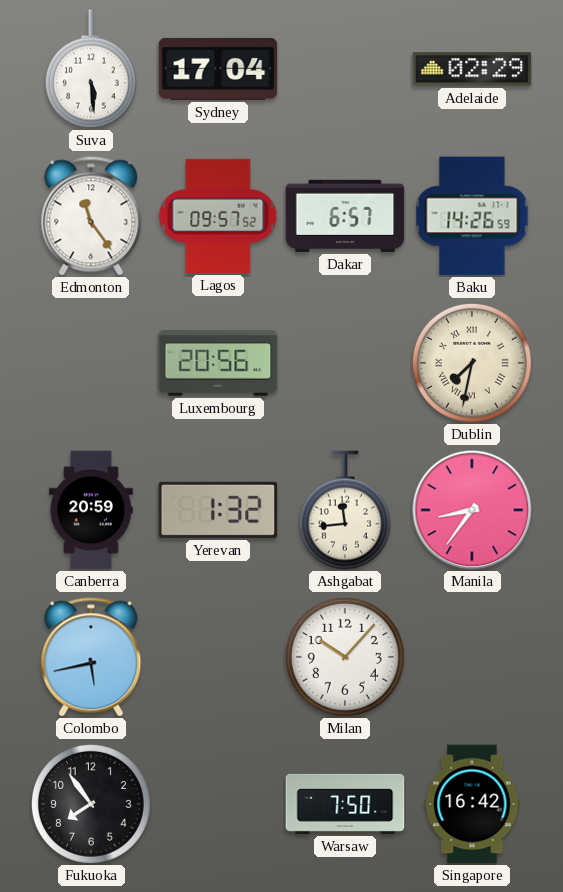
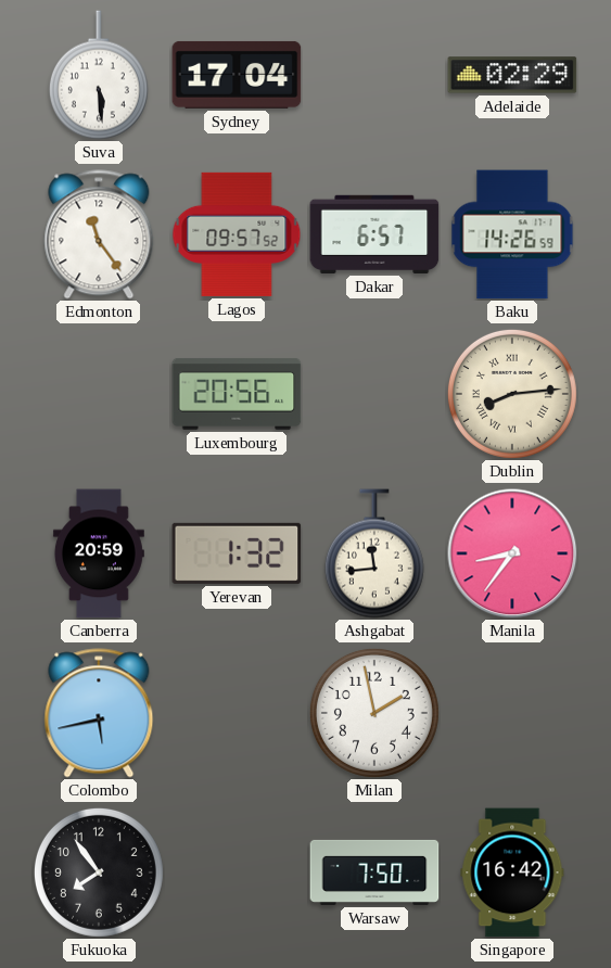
Dublin: 7:32 -> 8:14
Milan: 10:07 -> 1:58
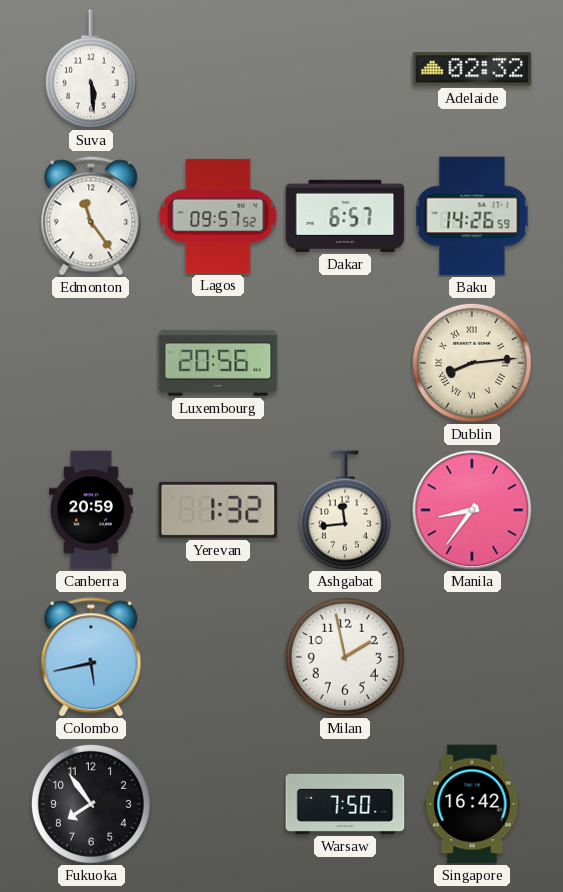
Sydney: 17:04 -> none
Adelaide: 02:29 -> 02:32
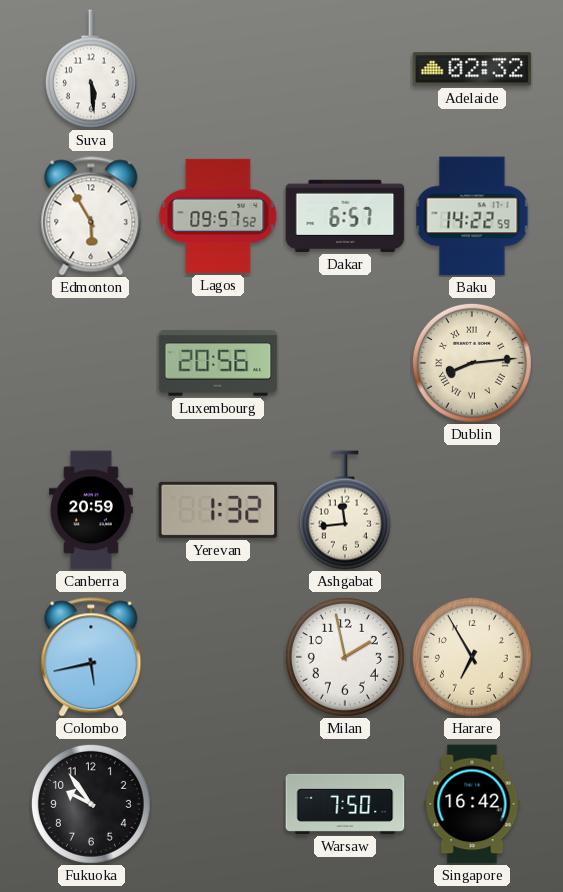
Edmonton: 11:24 -> 5:55
Baku: 14:26 -> 14:22
Manila: 8:36 -> none
Harare: none -> 6:55
Fukuoka: 7:54 -> 9:54
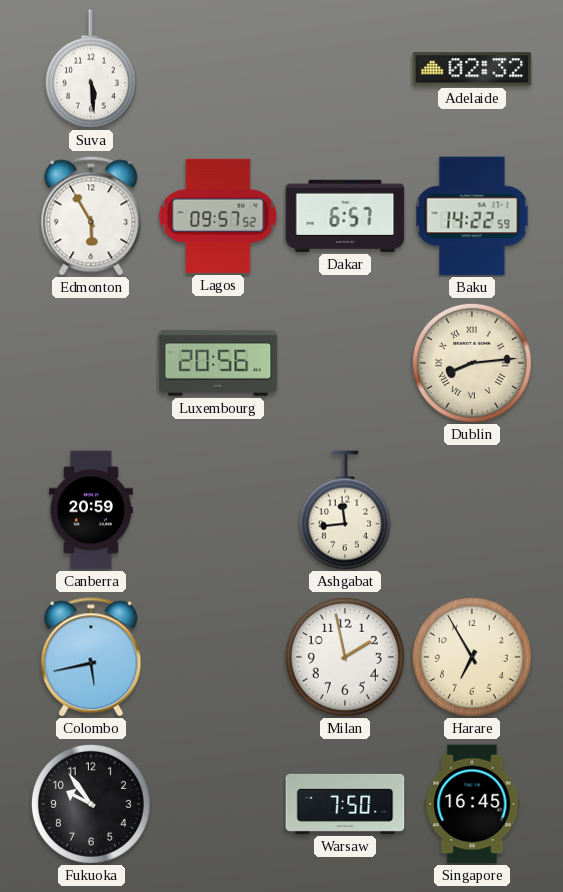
Yerevan: 1:32 -> none
Singapore: 16:42 -> 16:45
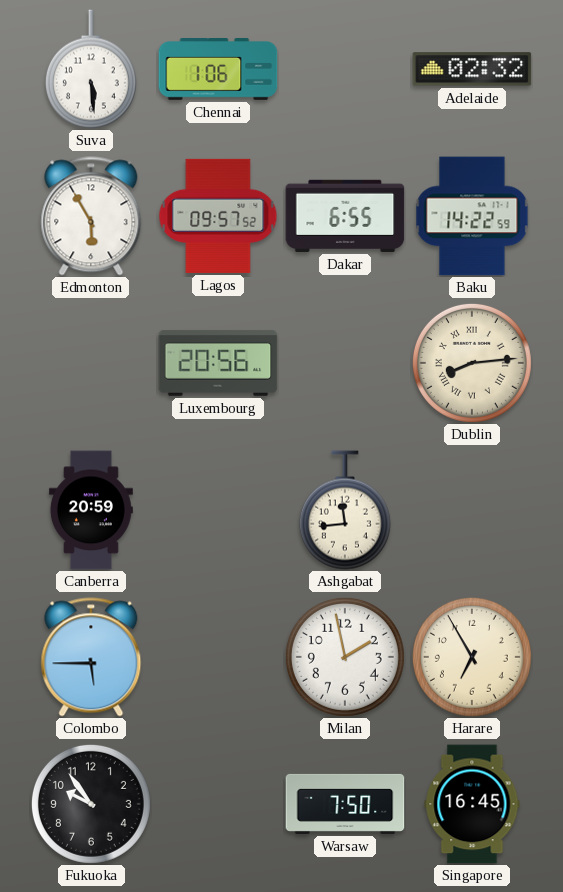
Chennai: none -> 1:06
Dakar: 6:57 -> 6:55
Colombo: 5:43 -> 5:45
